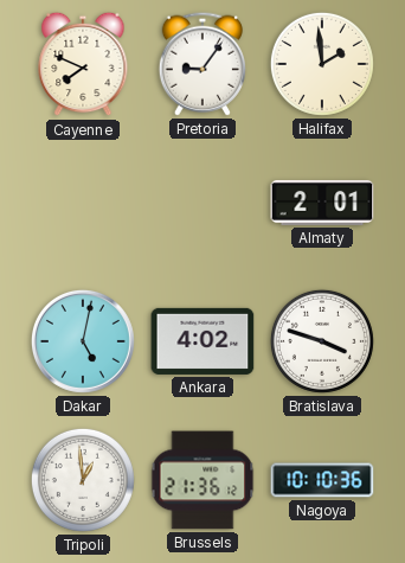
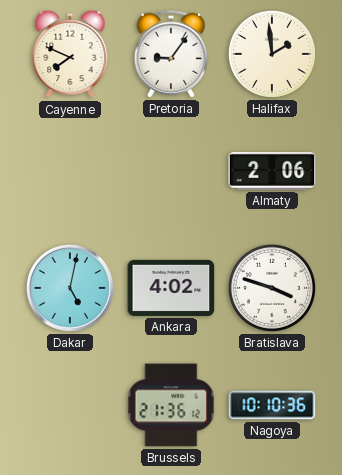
Almaty: 2:01 -> 2:06
Tripoli: 12:59 -> none
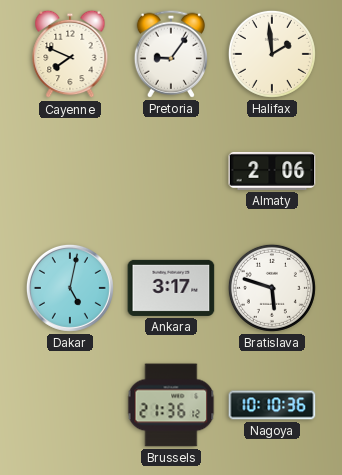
Ankara: 4:02 -> 3:17
Bratislava: 3:48 -> 5:48
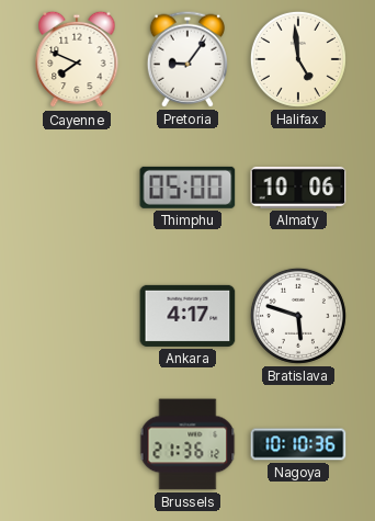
Halifax: 1:59 -> 4:59
Thimphu: none -> 05:00
Almaty: 2:06 -> 10:06
Dakar: 5:02 -> none
Ankara: 3:17 -> 4:17
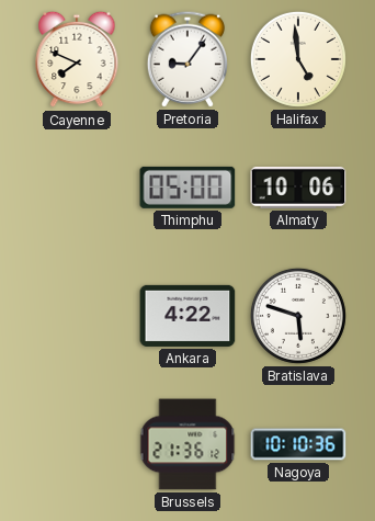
Ankara: 4:17 -> 4:22
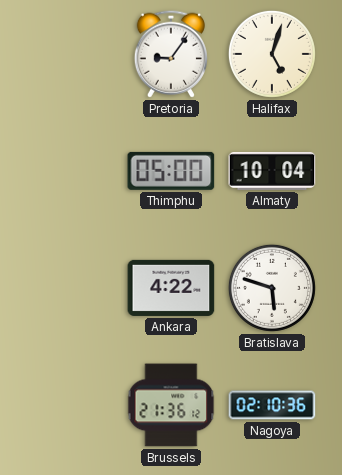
Cayenne: 7:49 -> none
Halifax: 4:59 -> 5:03
Almaty: 10:06 -> 10:04
Nagoya: 10:10 -> 02:10
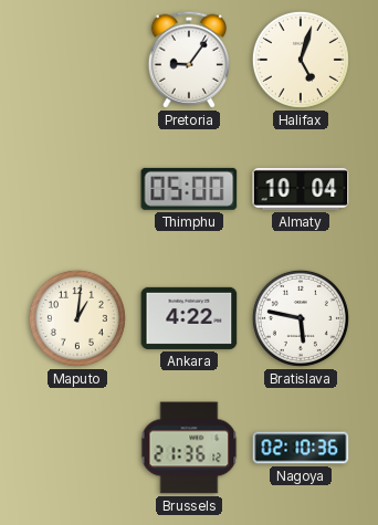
Maputo: none -> 1:01
Bratislava: 5:48 -> 5:47
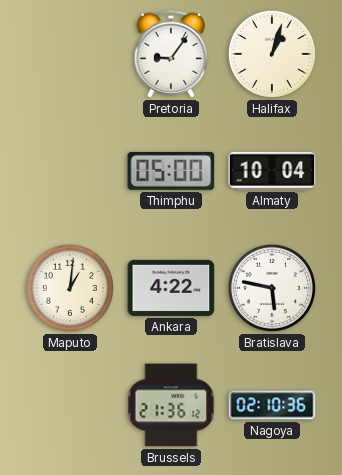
Halifax: 5:03 -> 1:03
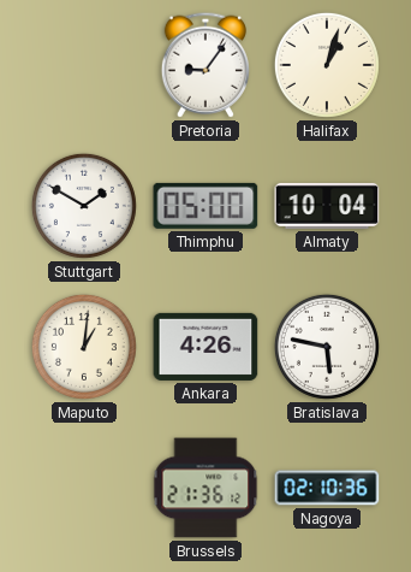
Stuttgart: none -> 1:50
Ankara: 4:22 -> 4:26
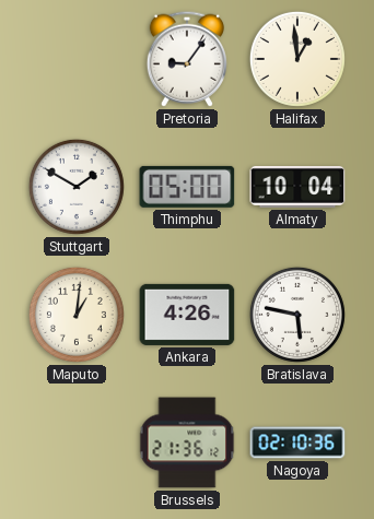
Halifax: 1:03 -> 12:59
